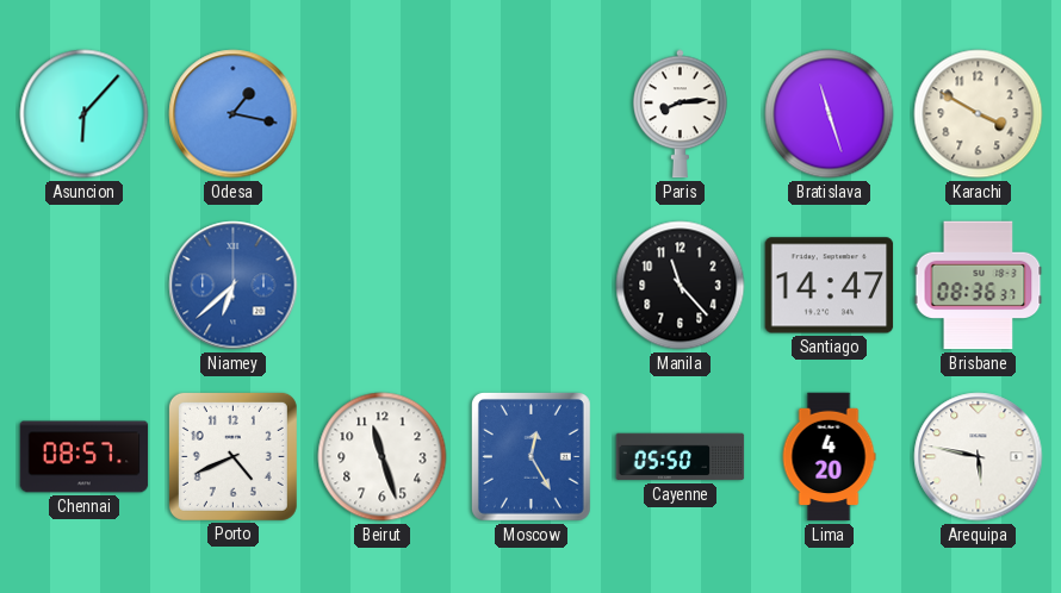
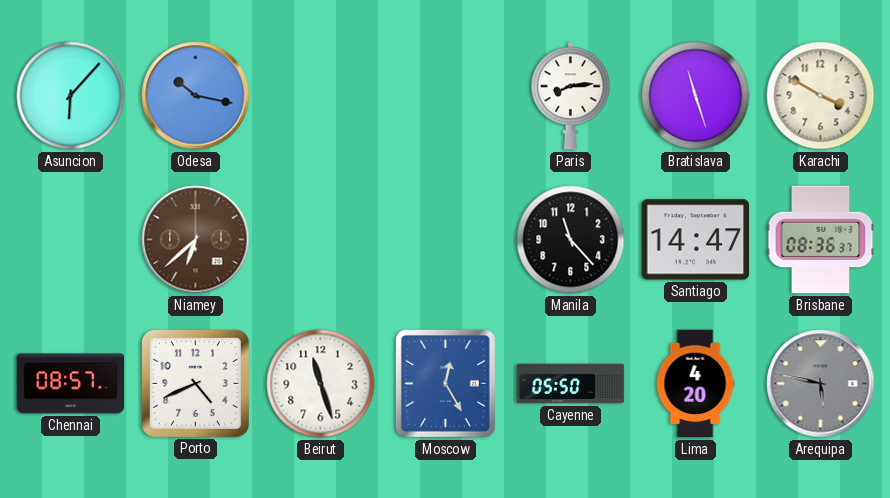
Odesa: 1:17 -> 10:17
Niamey dial: blue -> brown
Arequipa dial: white -> grey
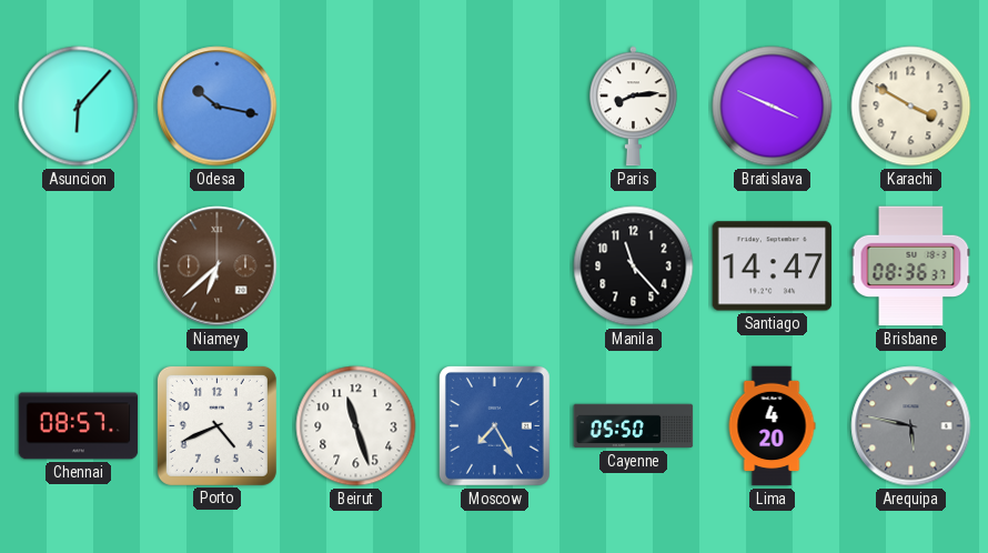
Bratislava: 11:27 -> 3:49
Moscow: 12:25 -> 7:25
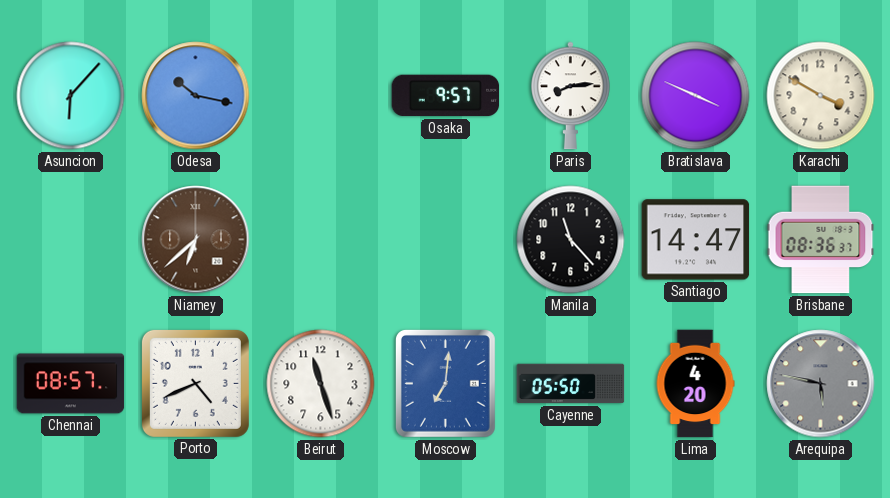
Osaka: none -> 9:57
Moscow: 7:25 -> 7:01
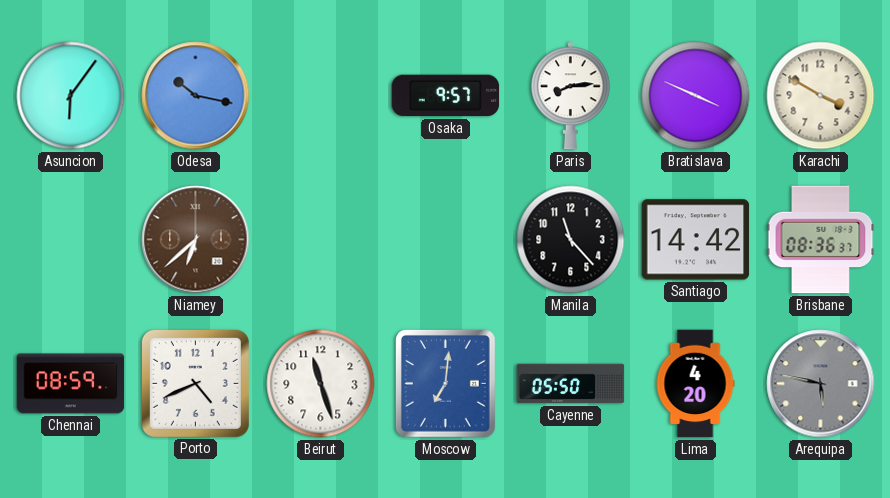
Asuncion: 6:07 -> 6:06
Santiago: 14:47 -> 14:42
Chennai: 08:57 -> 08:59
